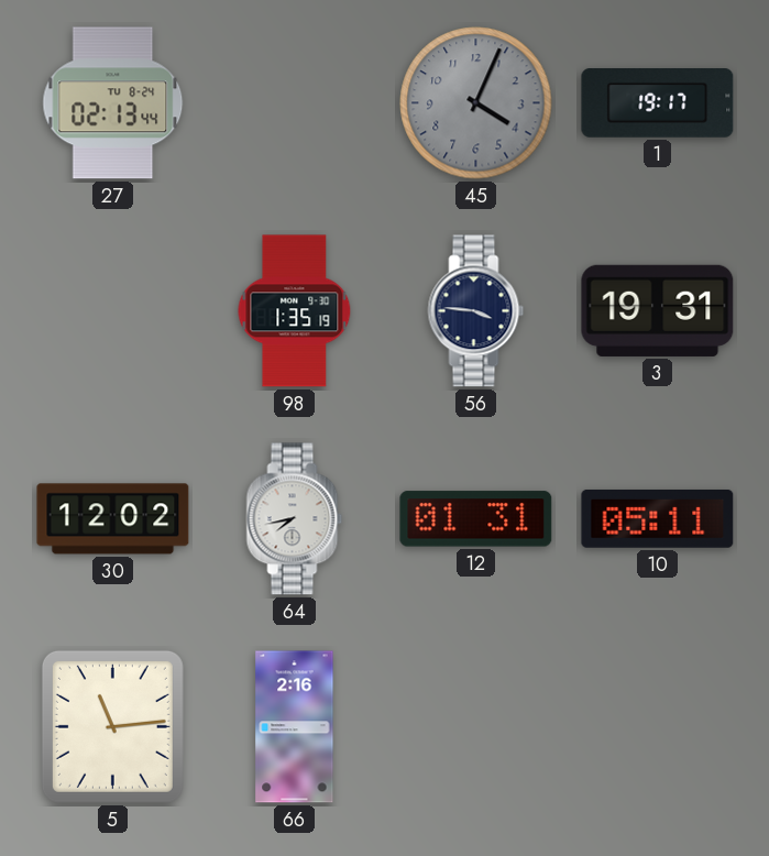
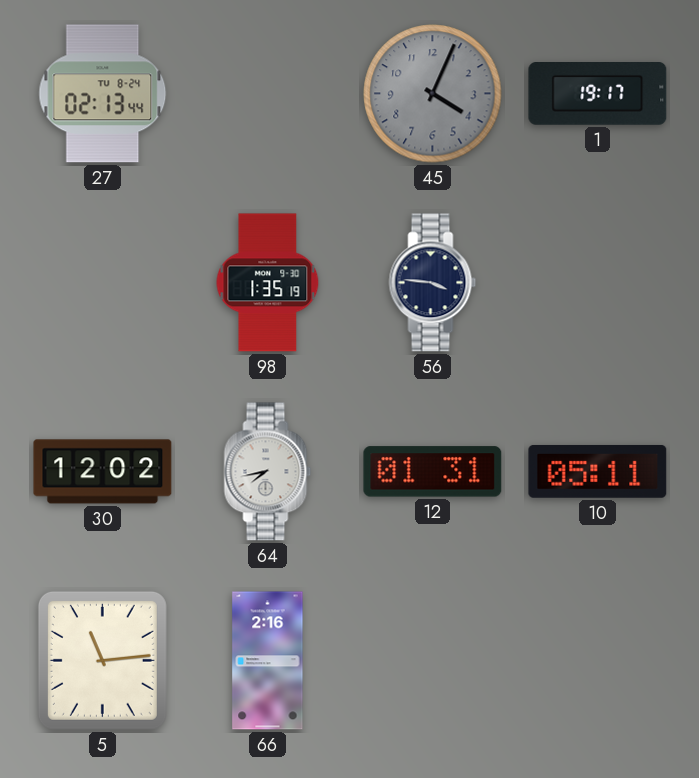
3: 19:31 -> none
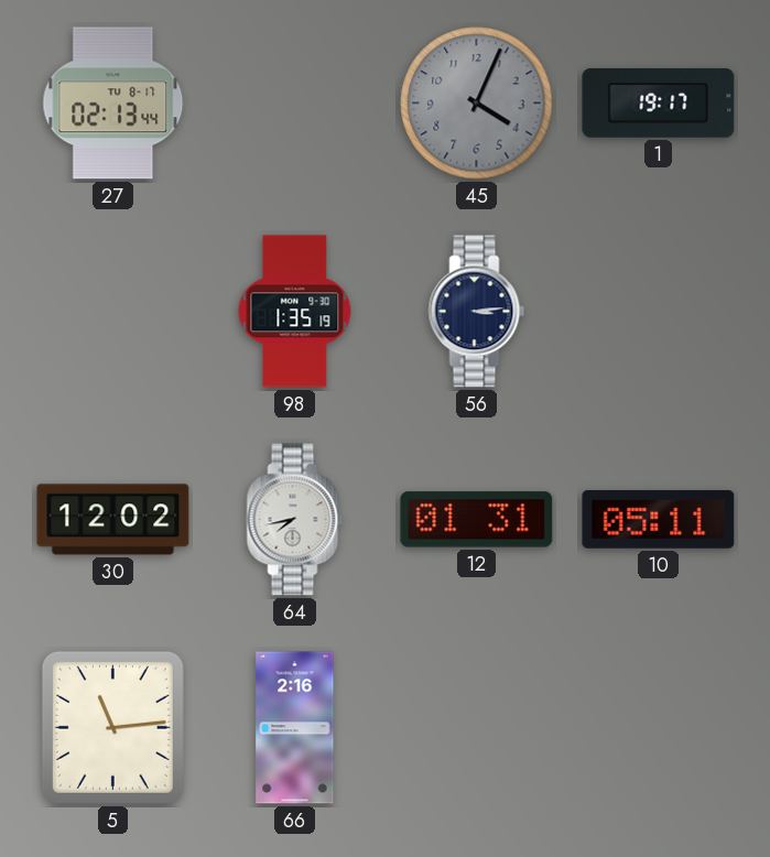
27 date: TU 8-24 -> TU 8-17
56: 3:46 -> 3:14
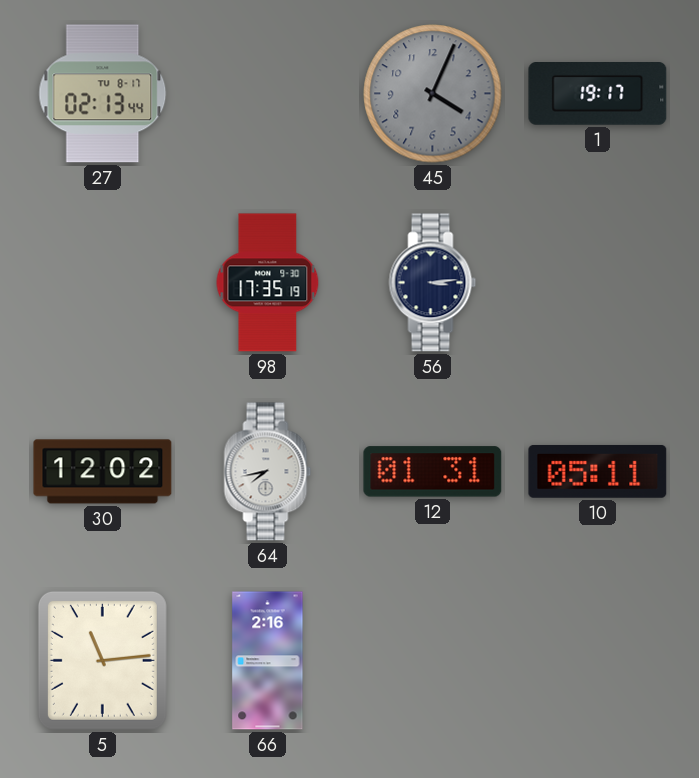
98: 1:35 -> 17:35
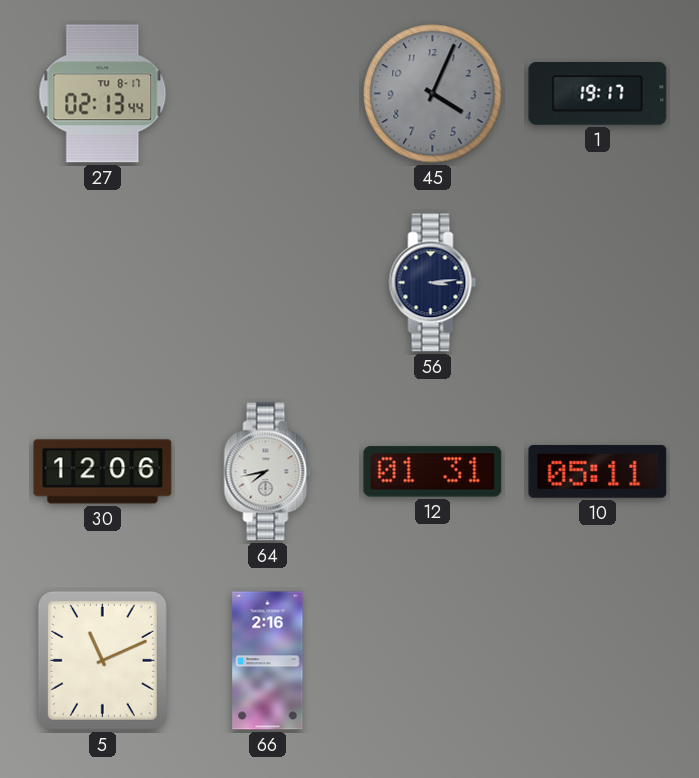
98: 17:35 -> none
30: 12:02 -> 12:06
5: 11:14 -> 11:11
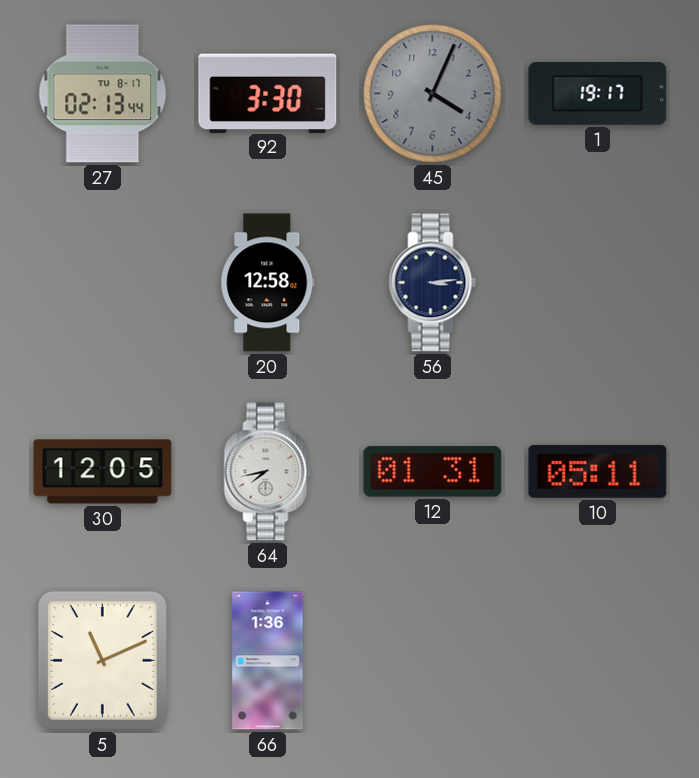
92: none -> 3:30
20: none -> 12:58
30: 12:06 -> 12:05
66: 2:16 -> 1:36
